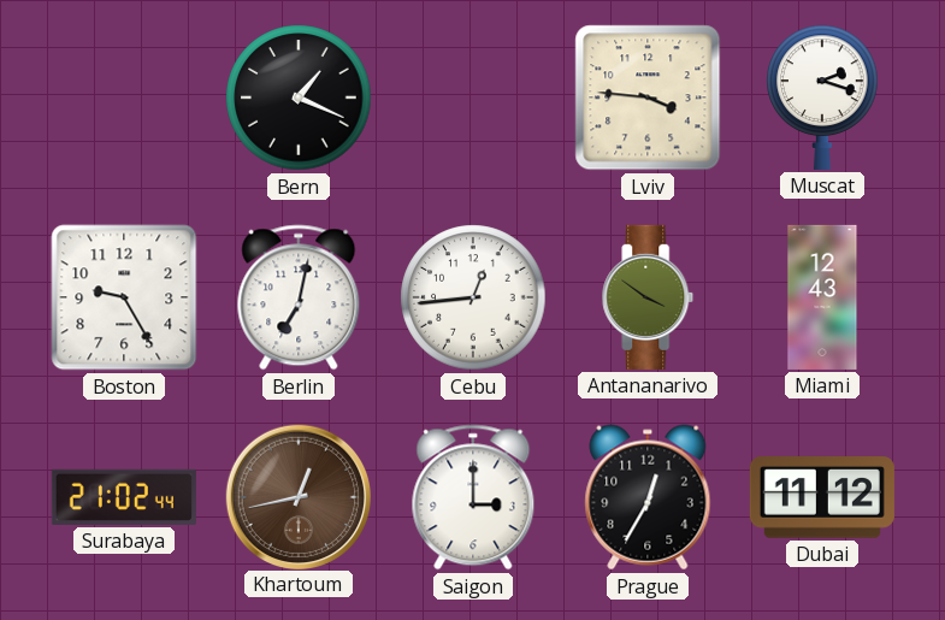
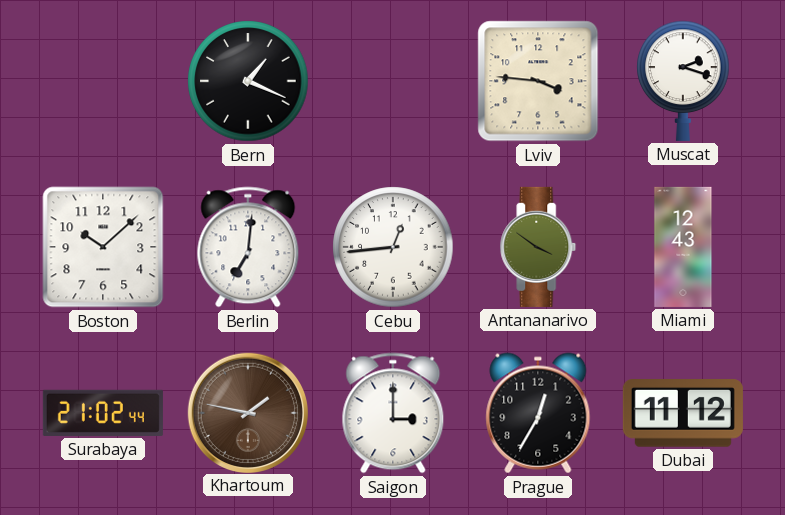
Boston: 9:25 -> 10:08
Berlin: 7:02 -> 7:01
Khartoum: 12:43 -> 1:47
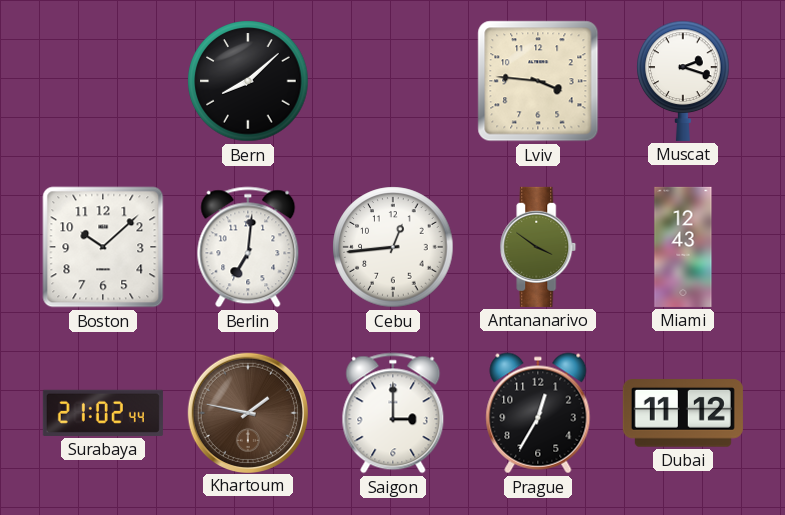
Bern: 1:19 -> 8:08
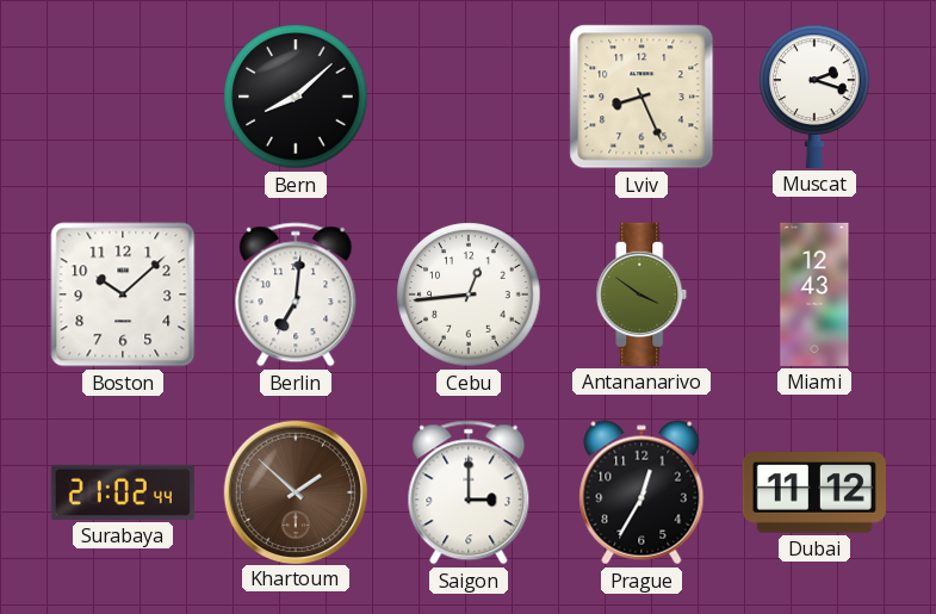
Lviv: 3:46 -> 8:26
Khartoum: 1:47 -> 1:52
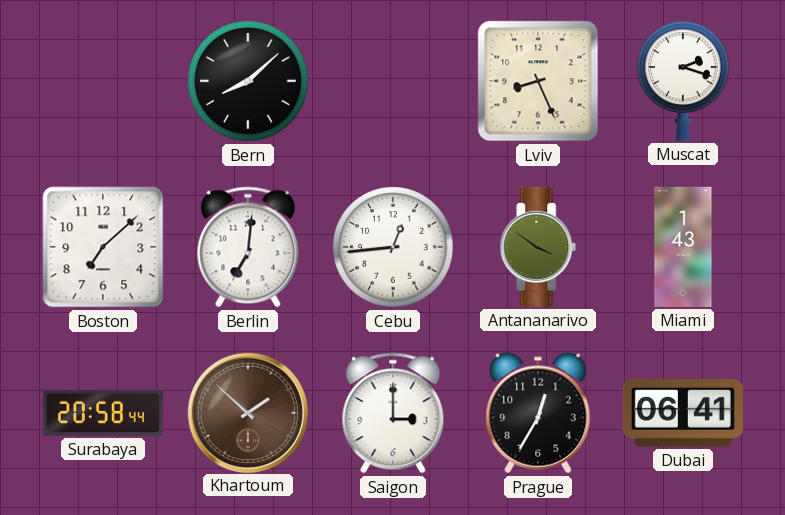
Boston: 10:08 -> 7:08
Miami: 12:43 -> 1:43
Surabaya: 21:02 -> 20:58
Dubai: 11:12 -> 06:41
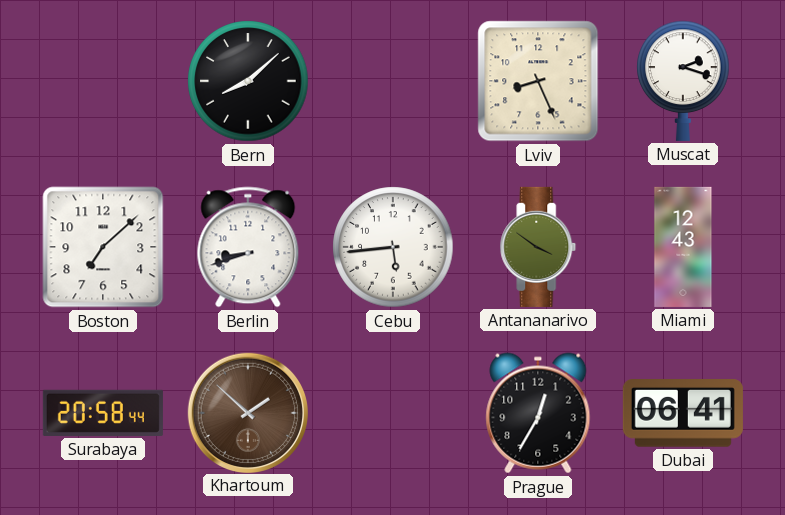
Berlin: 7:01 -> 8:42
Cebu: 12:44 -> 5:44
Miami: 1:43 -> 12:43
Saigon: 3:00 -> none
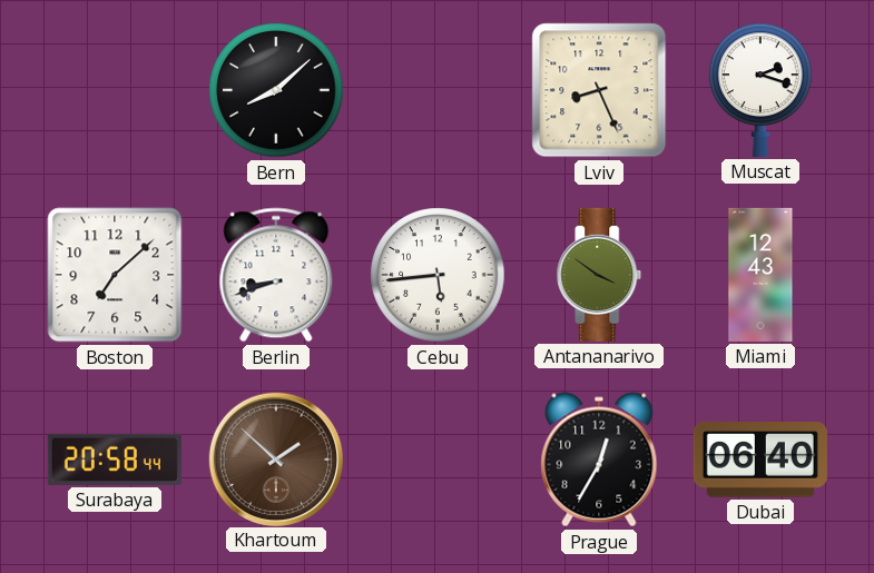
Dubai: 06:41 -> 06:40
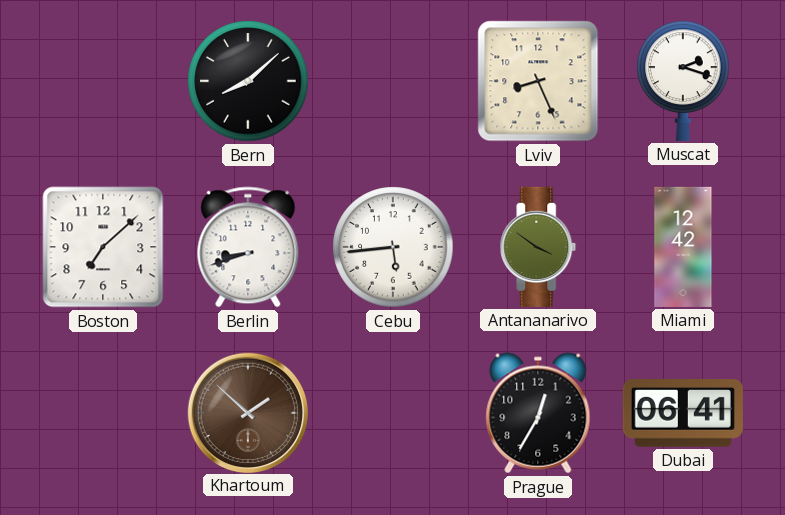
Miami: 12:43 -> 12:42
Surabaya: 20:58 -> none
Dubai: 06:40 -> 06:41
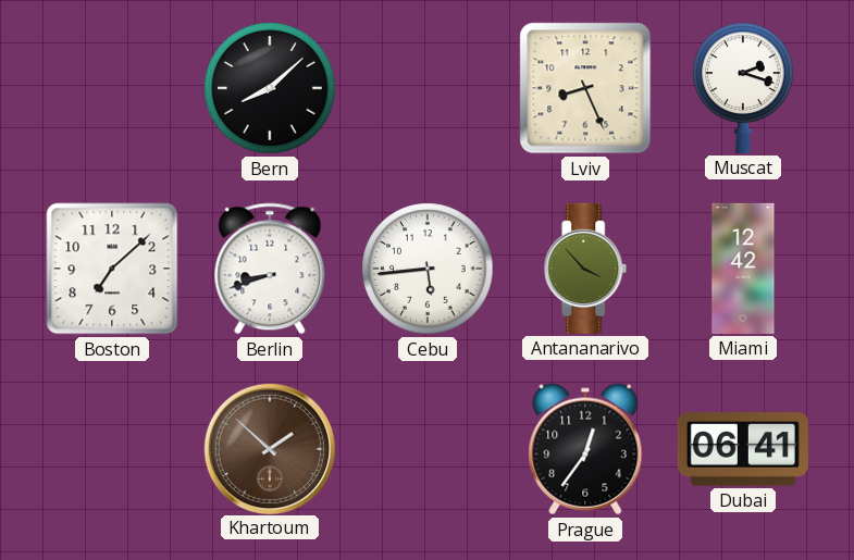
Antananarivo: 3:51 -> 3:53
Prague: 12:35 -> 12:36
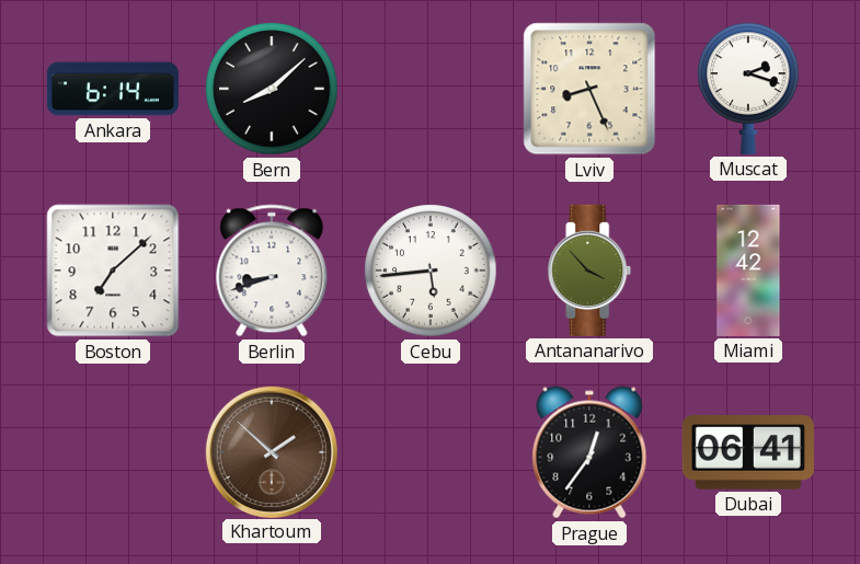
Ankara: none -> 6:14
